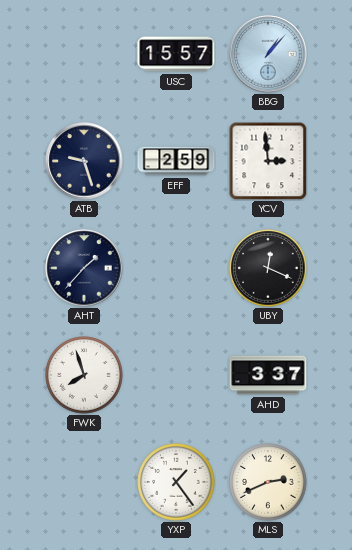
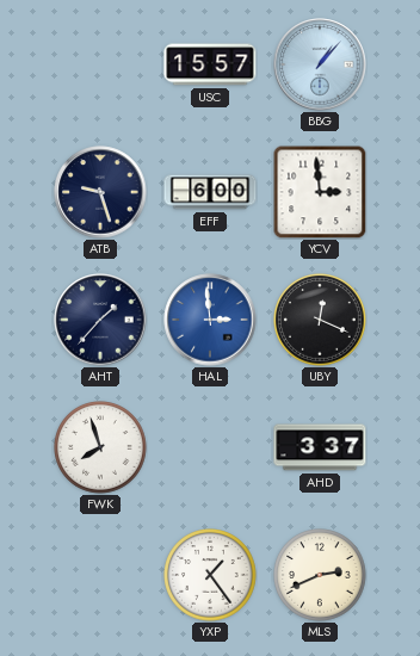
EFF: 2:59 -> 6:00
HAL: none -> 2:59
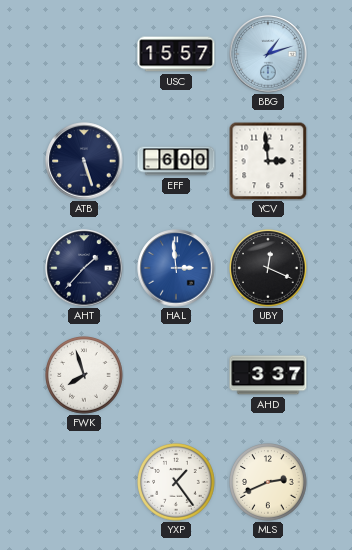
BBG: 1:07 -> 1:12
ATB: 9:27 -> 5:27
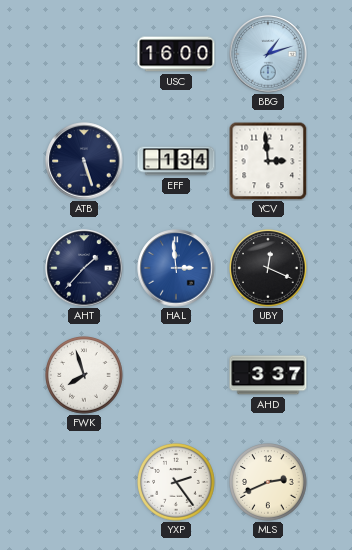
USC: 15:57 -> 16:00
EFF: 6:00 -> 1:34
YXP: 1:24 -> 2:24
